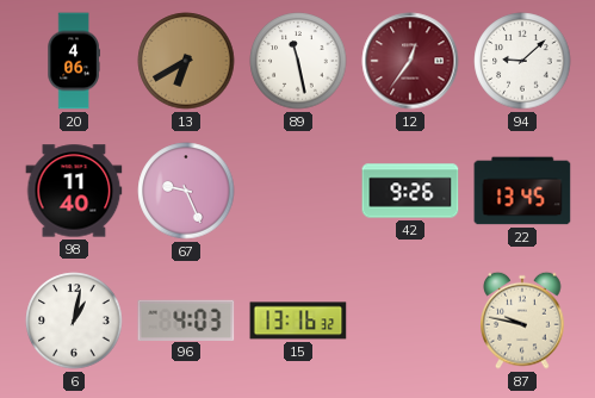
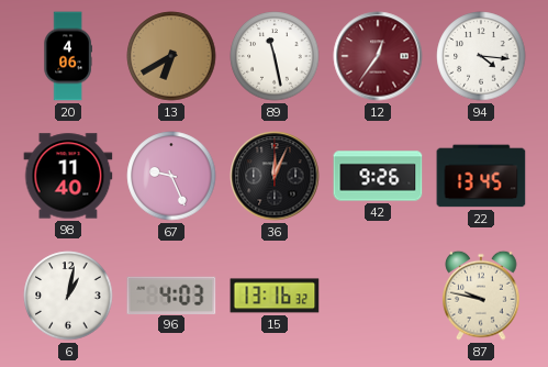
94: 9:08 -> 4:16
36: none -> 12:04
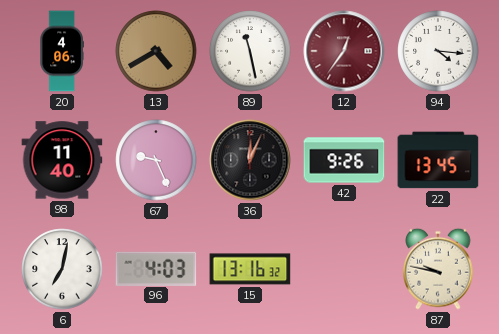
13: 6:40 -> 4:40
6: 1:02 -> 7:02
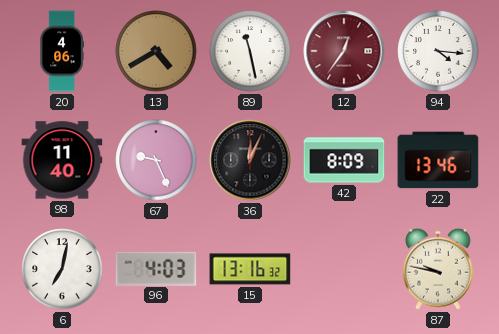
42: 9:26 -> 8:09
22: 13:45 -> 13:46
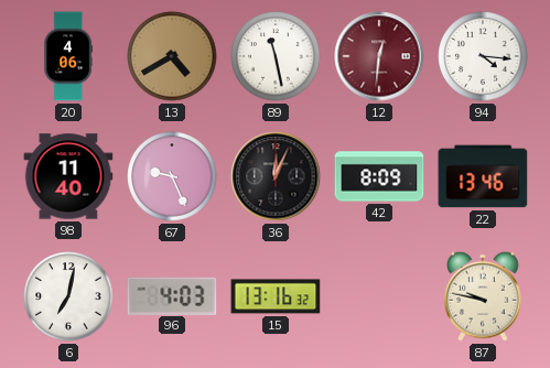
12: 12:36 -> 12:31
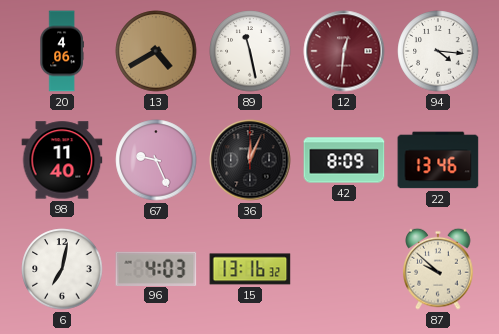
87: 9:47 -> 9:52
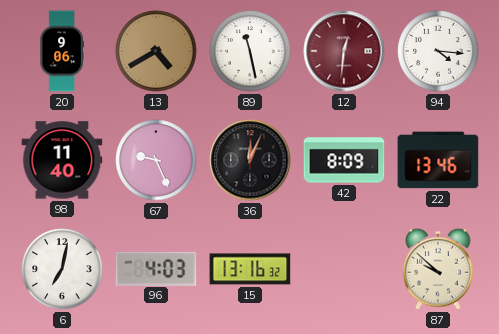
20: 4:06 -> 9:06
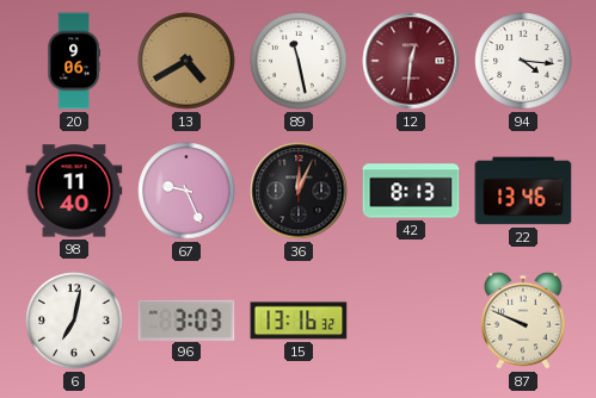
42: 8:09 -> 8:13
96: 4:03 -> 3:03
87: 9:52 -> 9:49
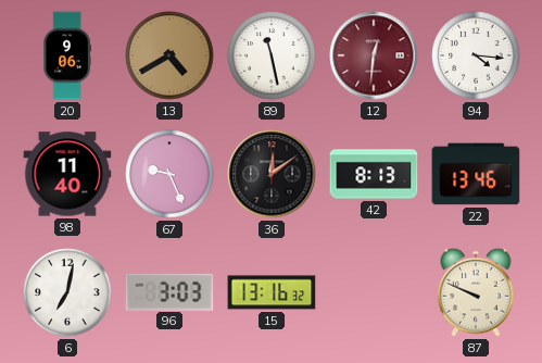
36: 12:04 -> 12:09
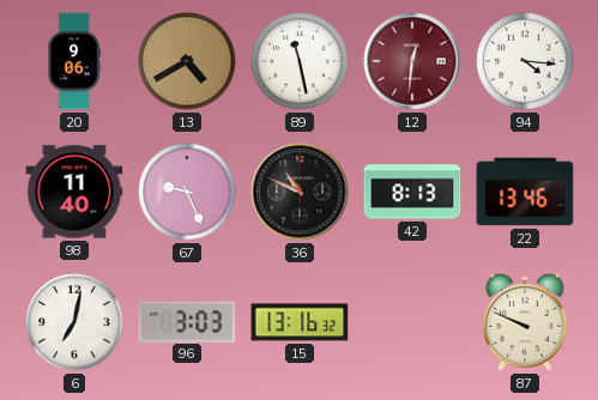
36: 12:09 -> 10:49
